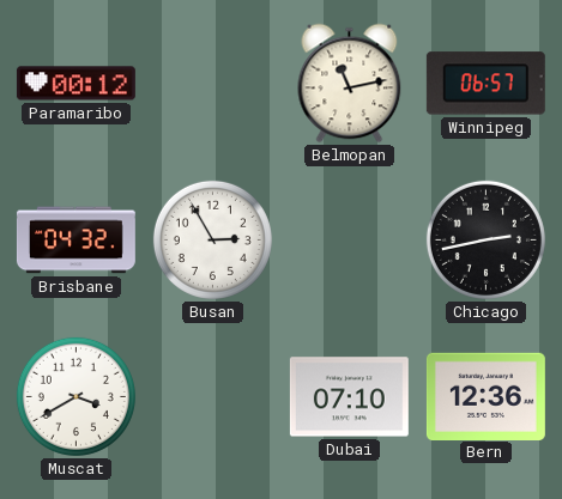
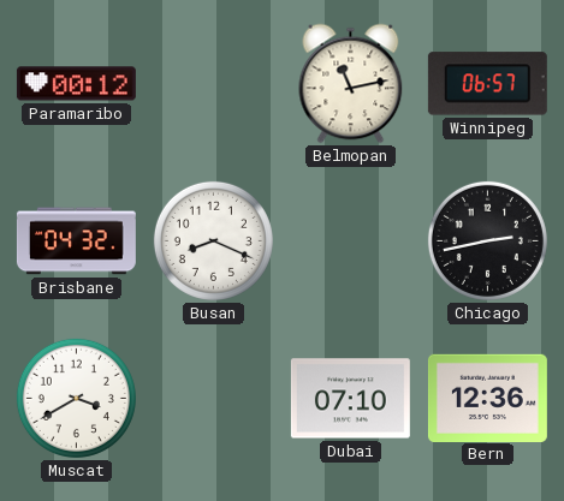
Busan: 2:55 -> 8:19
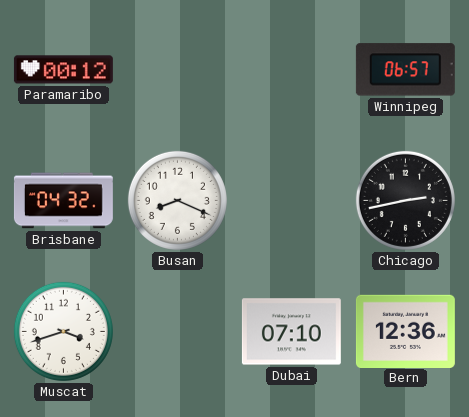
Belmopan: 11:13 -> none
Muscat: 3:40 -> 3:42
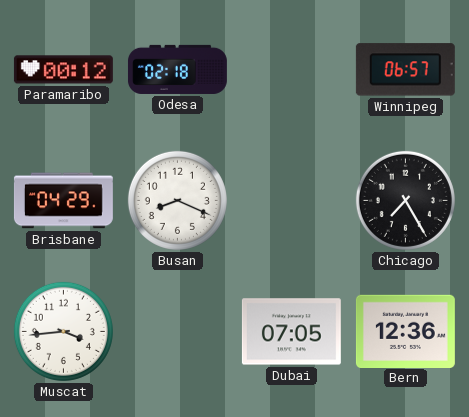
Odesa: none -> 02:18
Brisbane: 04:32 -> 04:29
Chicago: 2:43 -> 7:25
Muscat: 3:42 -> 3:44
Dubai: 07:10 -> 07:05
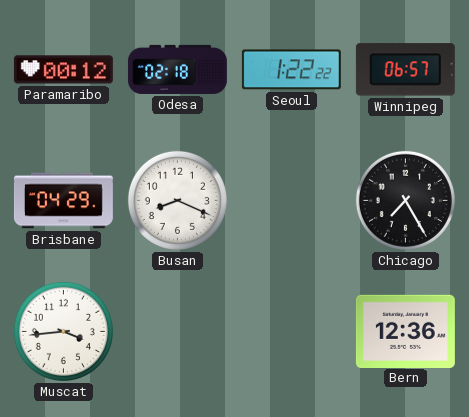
Seoul: none -> 1:22
Dubai: 07:05 -> none
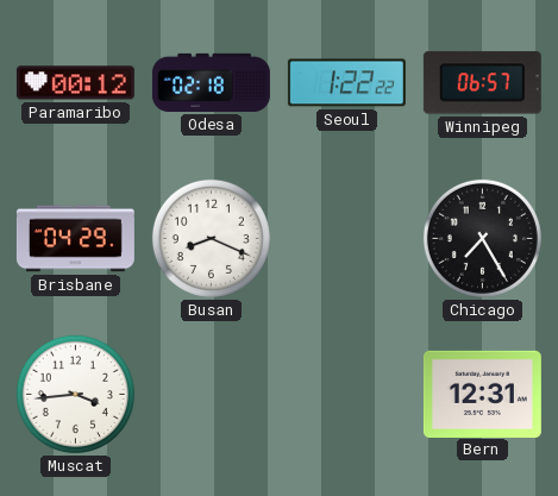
Bern: 12:36 -> 12:31
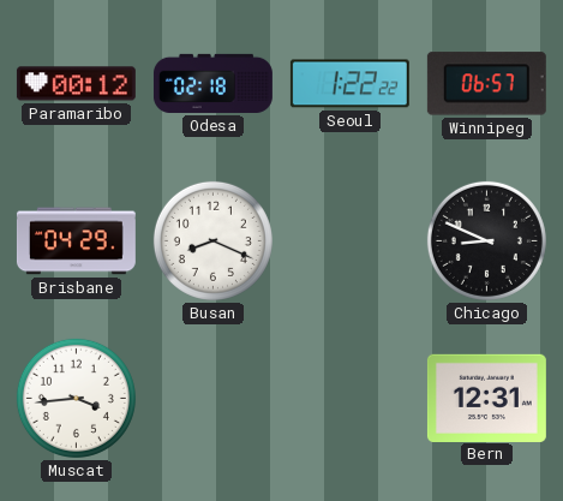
Chicago: 7:25 -> 8:49
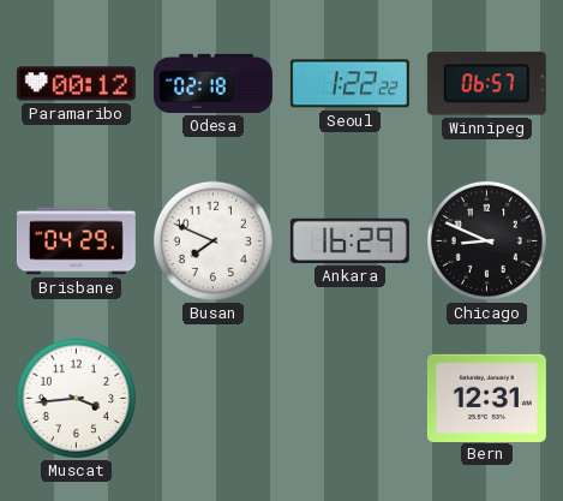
Busan: 8:19 -> 7:49
Ankara: none -> 16:29
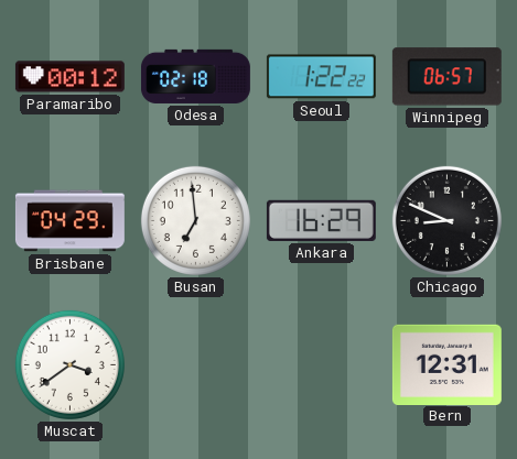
Busan: 7:49 -> 6:59
Muscat: 3:44 -> 3:39
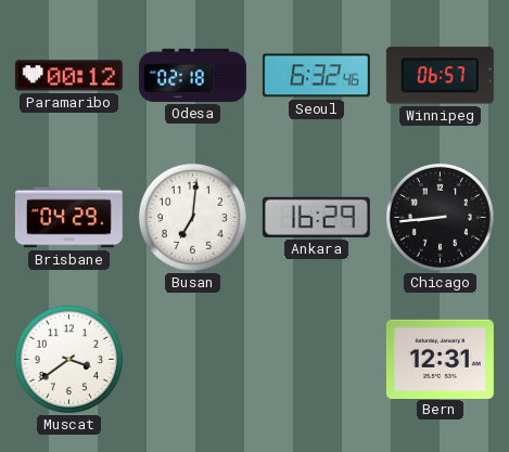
Seoul: 1:22 -> 6:32
Busan: 6:59 -> 7:01
Chicago: 8:49 -> 8:44
